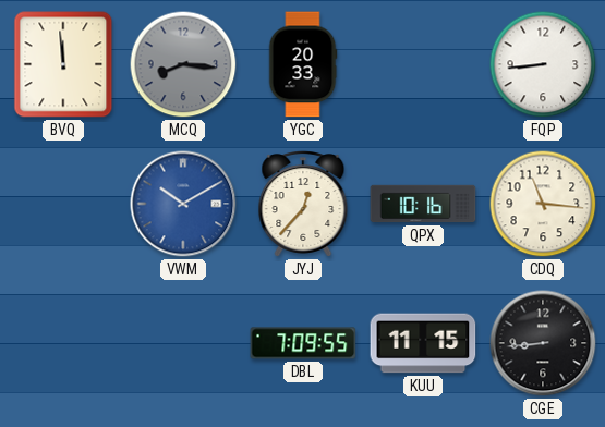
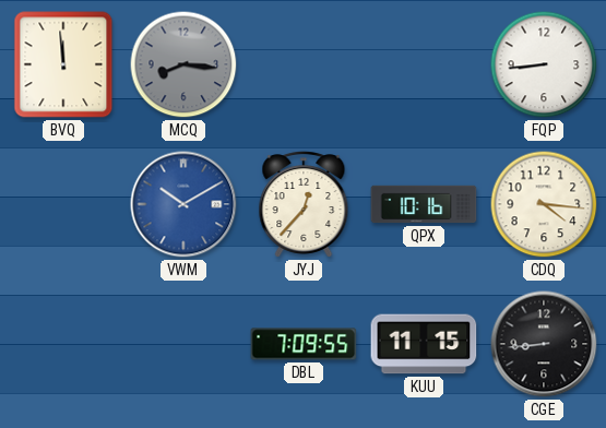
YGC: 20:33 -> none
CDQ: 11:16 -> 4:16
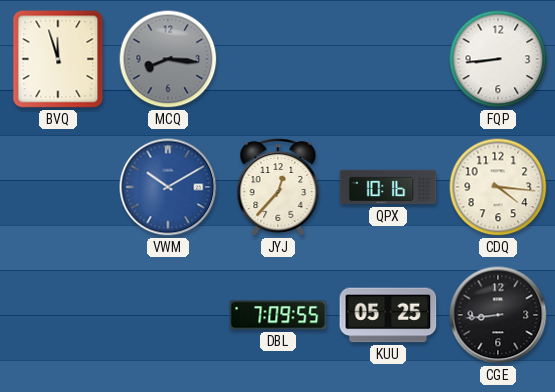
BVQ: 11:59 -> 11:57
KUU: 11:15 -> 05:25
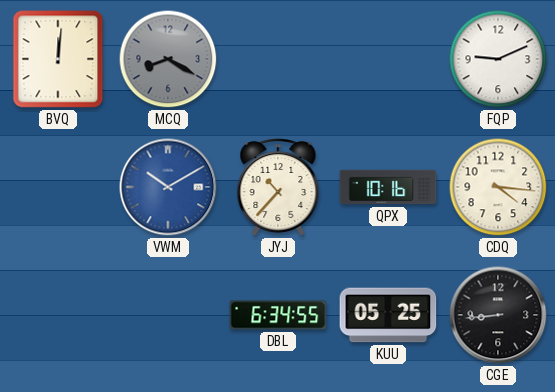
BVQ: 11:57 -> 12:01
MCQ: 8:16 -> 8:20
FQP: 8:44 -> 9:11
JYJ: 12:37 -> 10:37
DBL: 7:09 -> 6:34
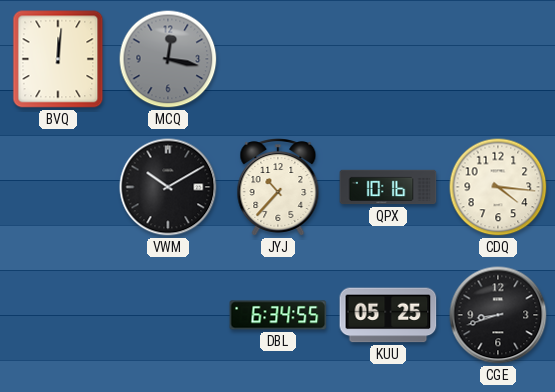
MCQ: 8:20 -> 12:17
FQP: 9:11 -> none
VWM dial: blue -> black
CGE: 8:44 -> 8:42
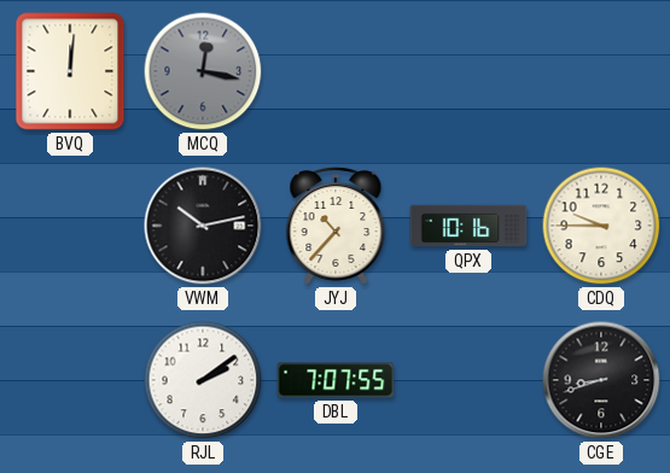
VWM: 10:10 -> 10:13
CDQ: 4:16 -> 9:45
RJL: none -> 2:09
DBL: 6:34 -> 7:07
KUU: 05:25 -> none
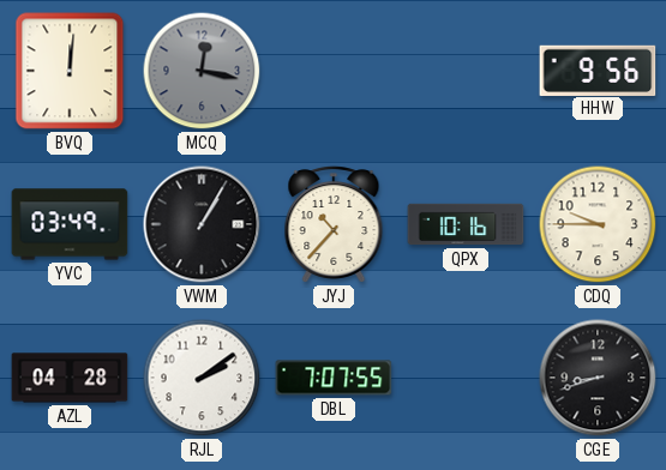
HHW: none -> 9:56
YVC: none -> 03:49
VWM: 10:13 -> 1:05
AZL: none -> 04:28
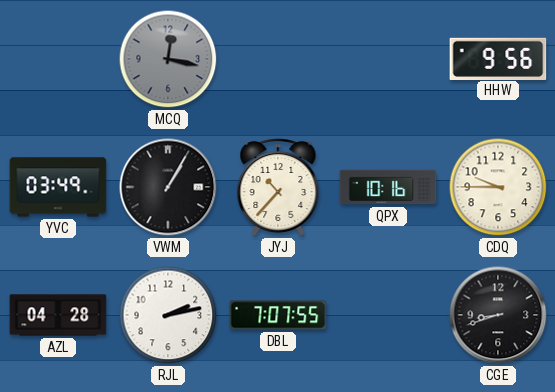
BVQ: 12:01 -> none
RJL: 2:09 -> 2:13
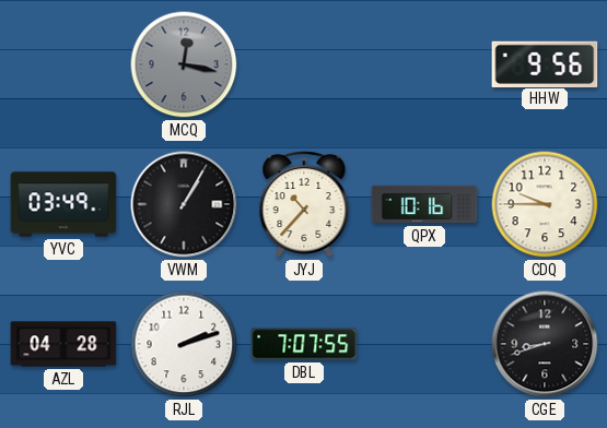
RJL: 2:13 -> 2:12
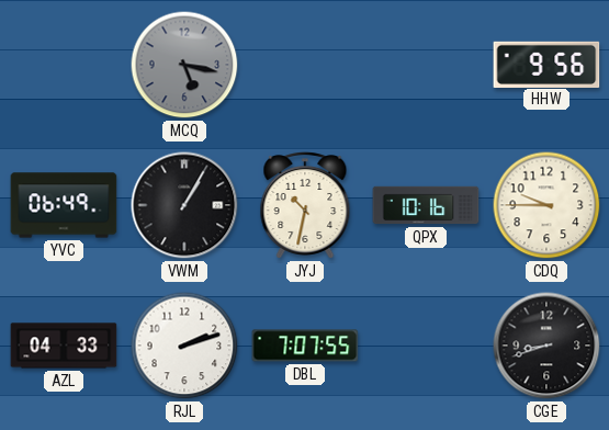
MCQ: 12:17 -> 5:17
YVC: 03:49 -> 06:49
JYJ: 10:37 -> 10:32
AZL: 04:28 -> 04:33
